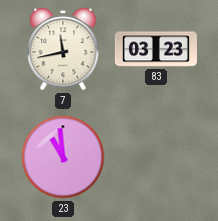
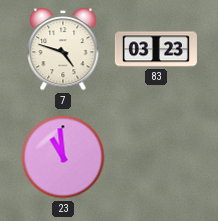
7: 11:43 -> 4:48
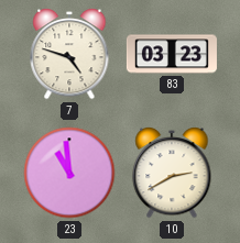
10: none -> 2:40
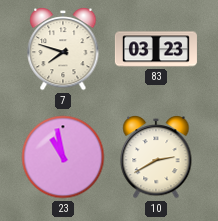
7: 4:48 -> 7:48
23: 10:59 -> 10:58
